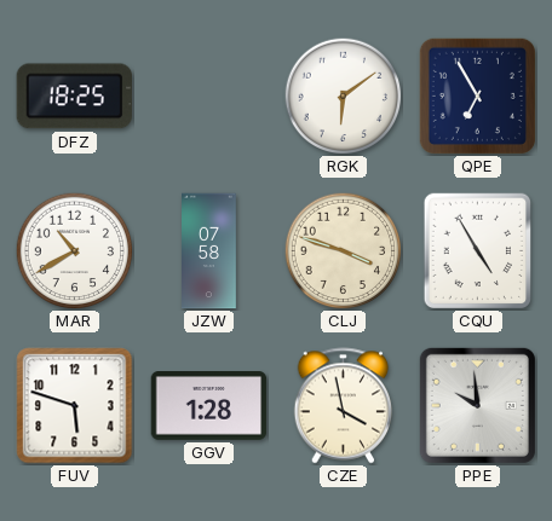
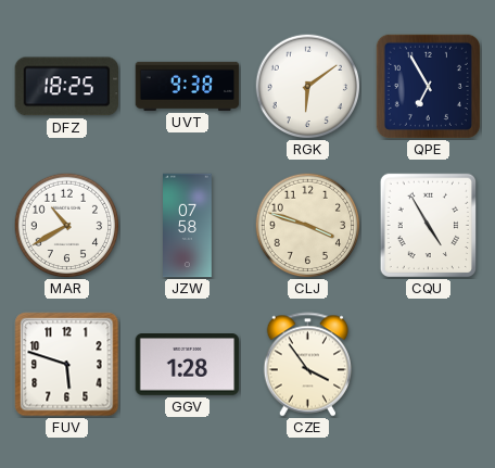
UVT: none -> 9:38
CZE: 3:58 -> 3:54
PPE: 9:59 -> none
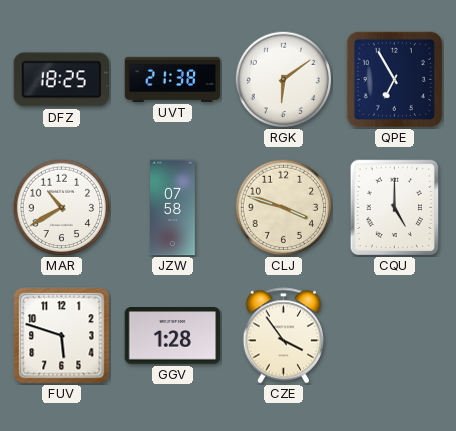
UVT: 9:38 -> 21:38
CQU: 4:55 -> 5:00
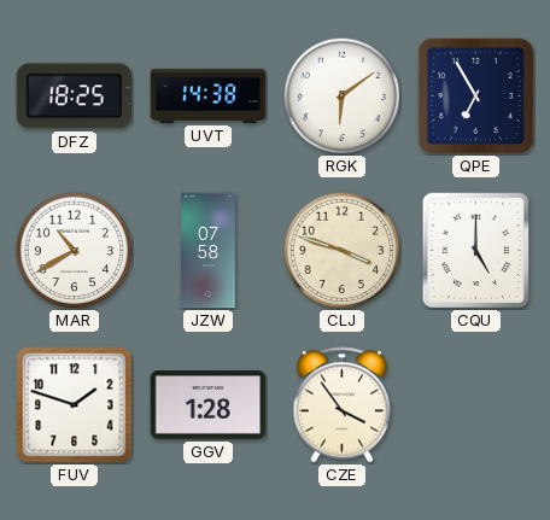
UVT: 21:38 -> 14:38
FUV: 5:48 -> 1:48
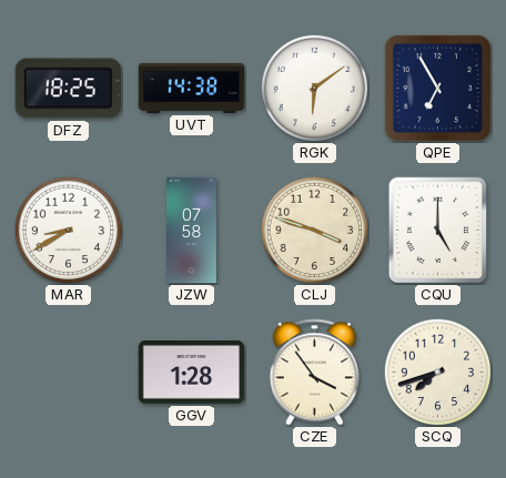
MAR: 10:40 -> 8:40
FUV: 1:48 -> none
SCQ: none -> 7:42
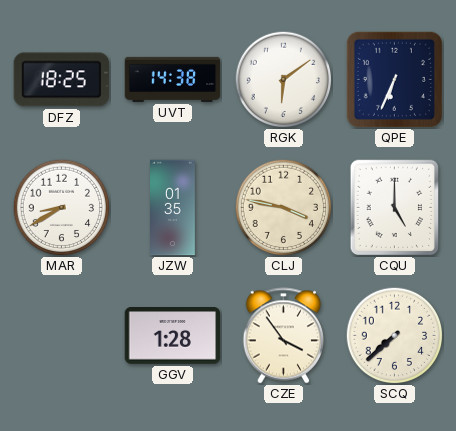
QPE: 6:55 -> 6:34
JZW: 07:58 -> 01:35
CLJ: 3:48 -> 3:47
SCQ: 7:42 -> 7:38
